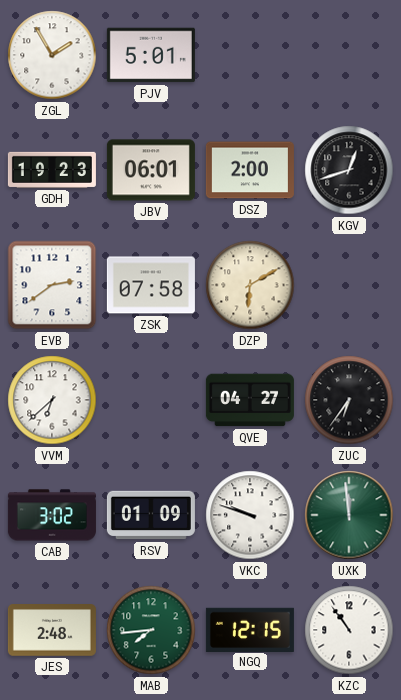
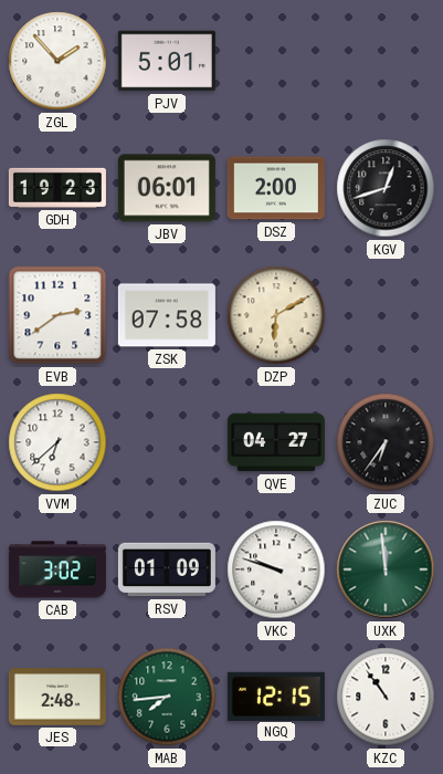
ZGL: 1:55 -> 1:53
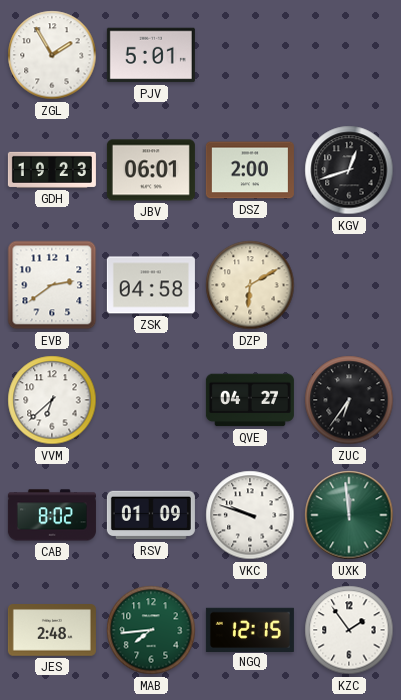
ZGL: 1:53 -> 1:55
ZSK: 07:58 -> 04:58
CAB: 3:02 -> 8:02
KZC: 10:54 -> 1:54
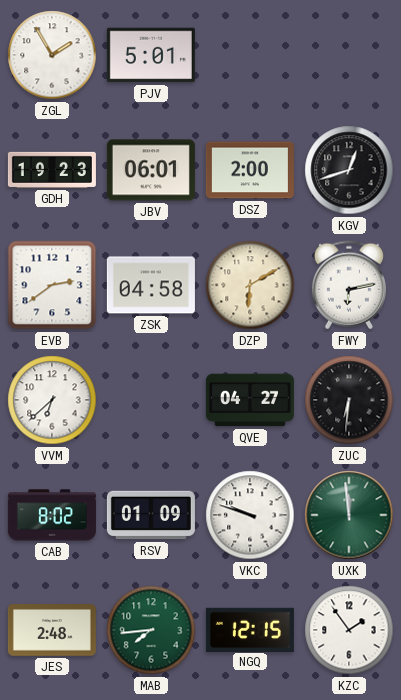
FWY: none -> 6:13
ZUC: 6:36 -> 6:31
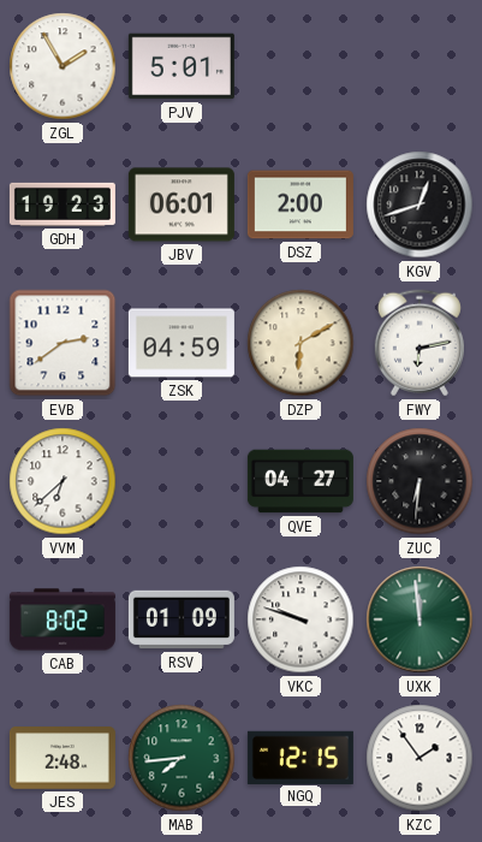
ZSK: 04:58 -> 04:59
